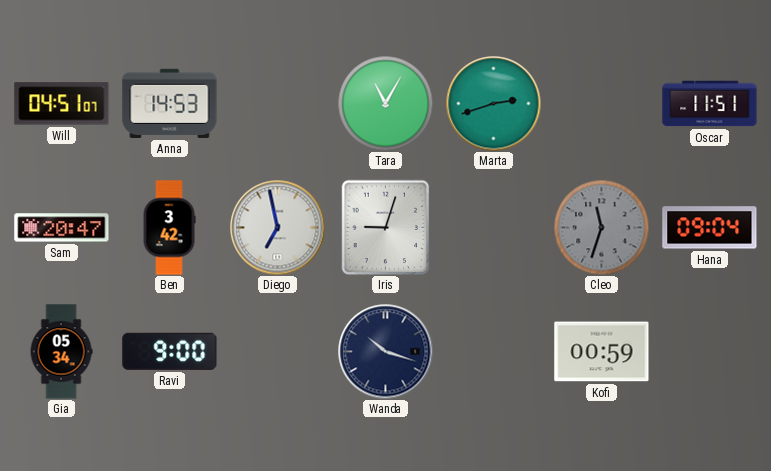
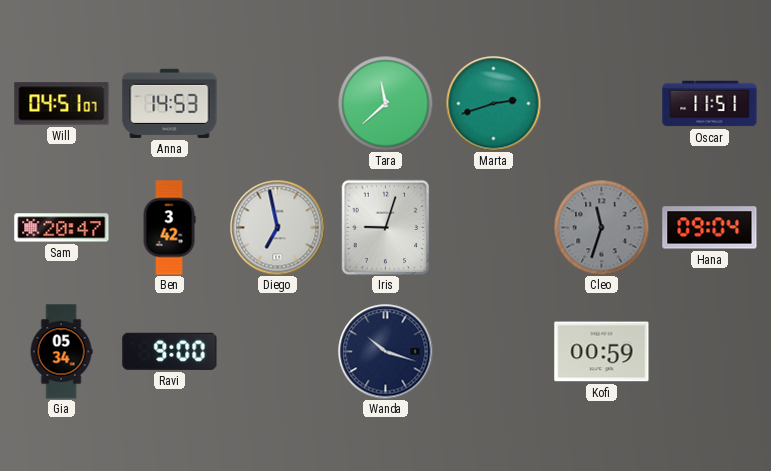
Tara: 11:05 -> 11:38
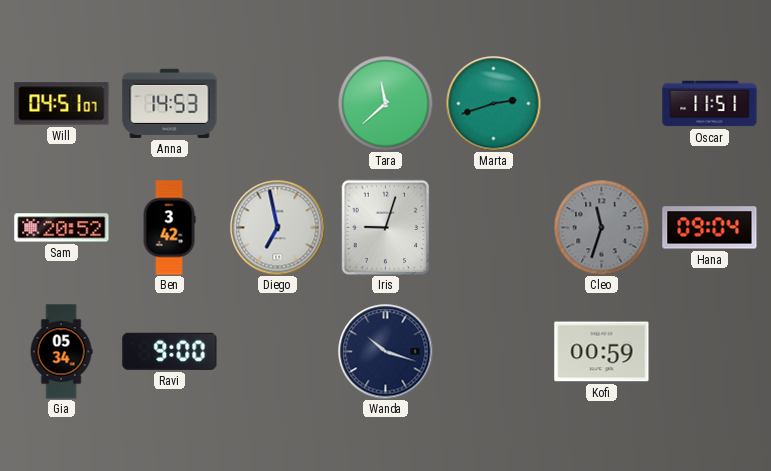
Sam: 20:47 -> 20:52
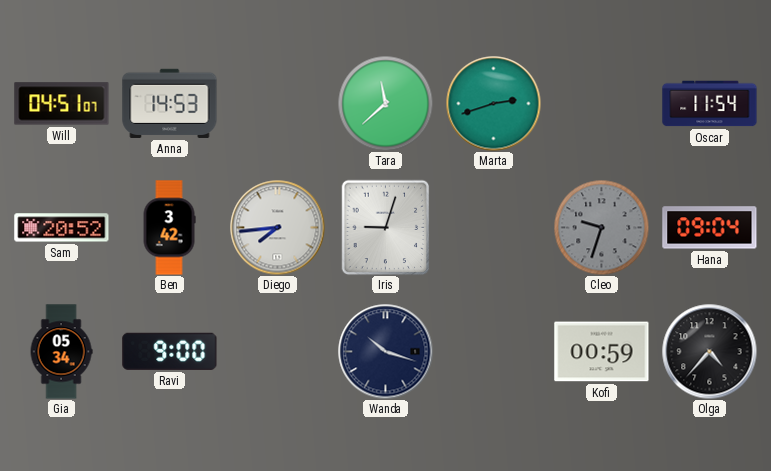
Oscar: 11:51 -> 11:54
Diego: 6:58 -> 7:44
Cleo: 11:33 -> 9:33
Olga: none -> 4:37
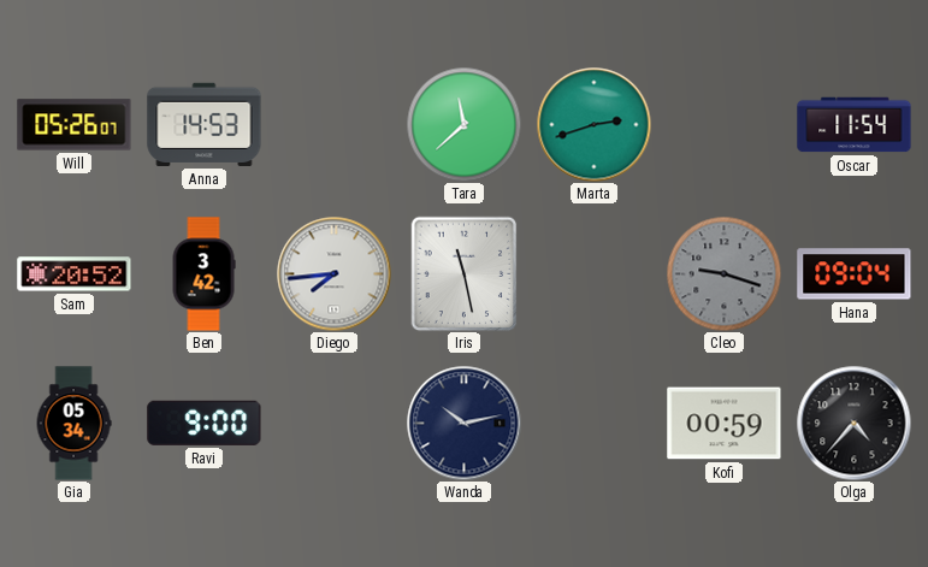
Will: 04:51 -> 05:26
Iris: 9:03 -> 11:28
Cleo: 9:33 -> 9:18
Wanda: 10:18 -> 10:13
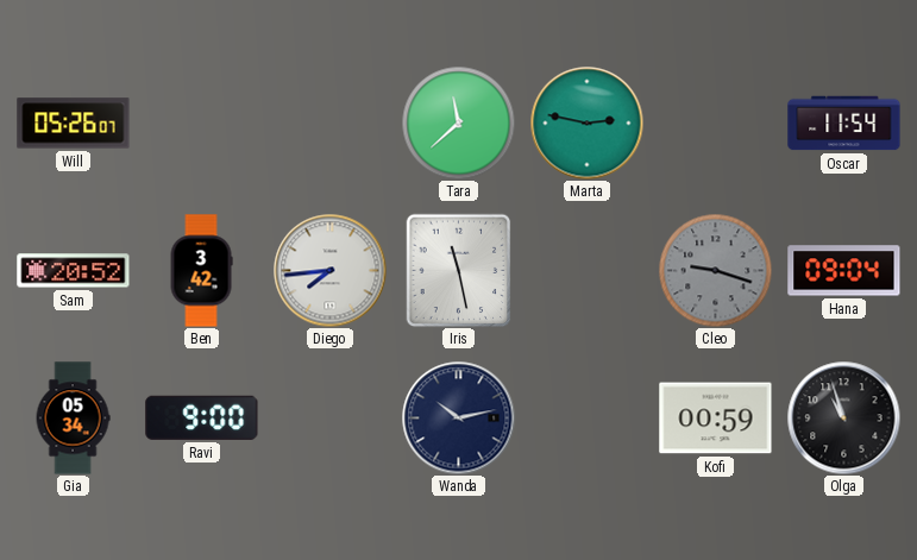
Anna: 14:53 -> none
Marta: 2:42 -> 2:47
Olga: 4:37 -> 10:57
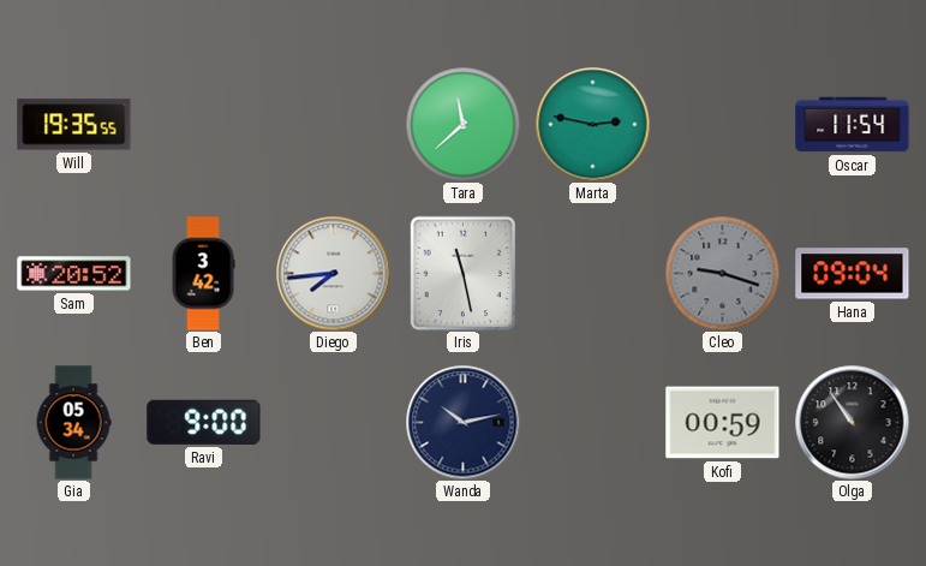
Will: 05:26 -> 19:35
Olga: 10:57 -> 10:54
